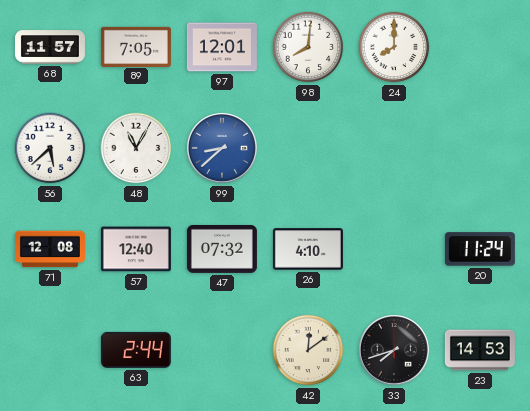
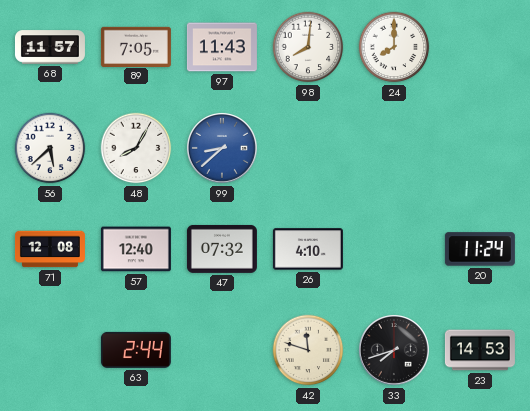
97: 12:01 -> 11:43
48: 11:05 -> 8:05
42: 12:09 -> 11:48
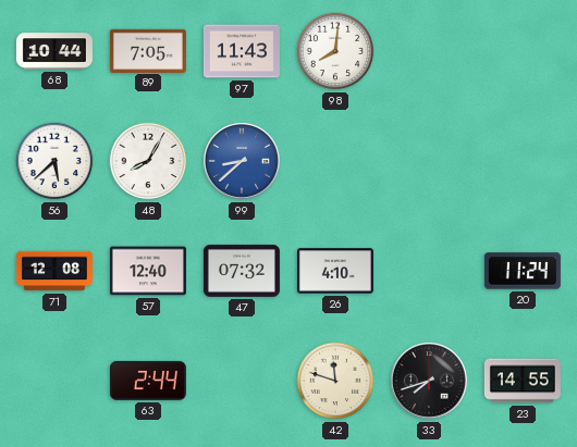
68: 11:57 -> 10:44
24: 8:00 -> none
23: 14:53 -> 14:55
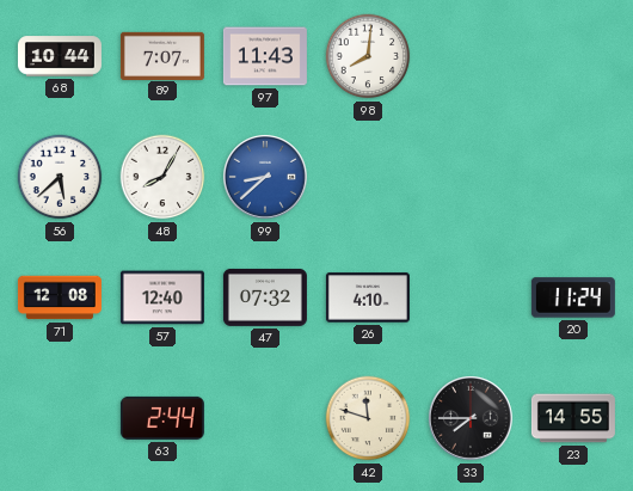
89: 7:05 -> 7:07
33: 7:42 -> 7:45
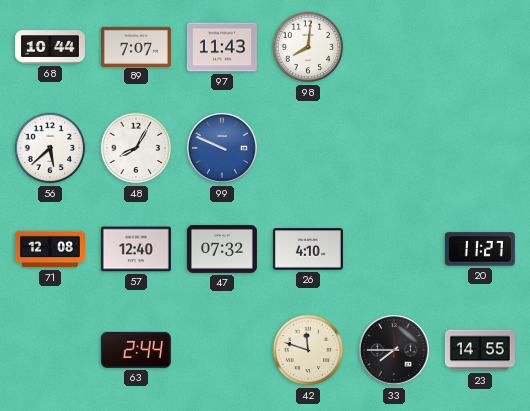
99: 8:38 -> 9:49
20: 11:24 -> 11:27
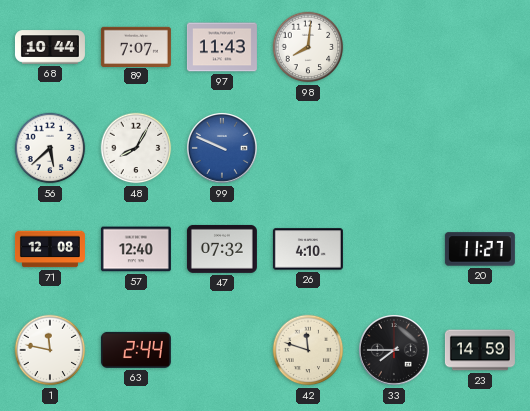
1: none -> 11:47
23: 14:55 -> 14:59
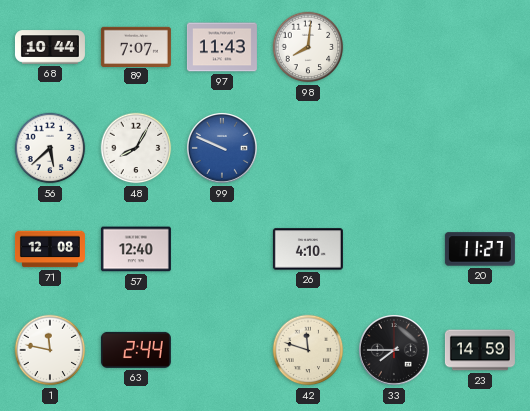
47: 07:32 -> none
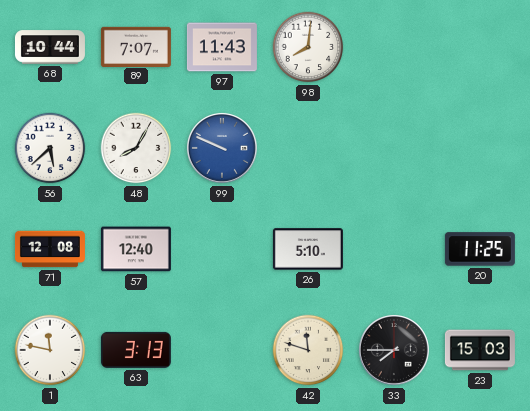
26: 4:10 -> 5:10
20: 11:27 -> 11:25
63: 2:44 -> 3:13
23: 14:59 -> 15:03
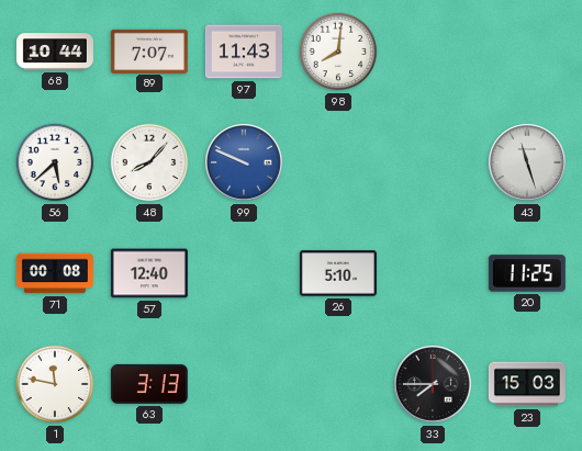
48: 8:05 -> 8:07
43: none -> 11:27
71: 12:08 -> 00:08
42: 11:48 -> none
